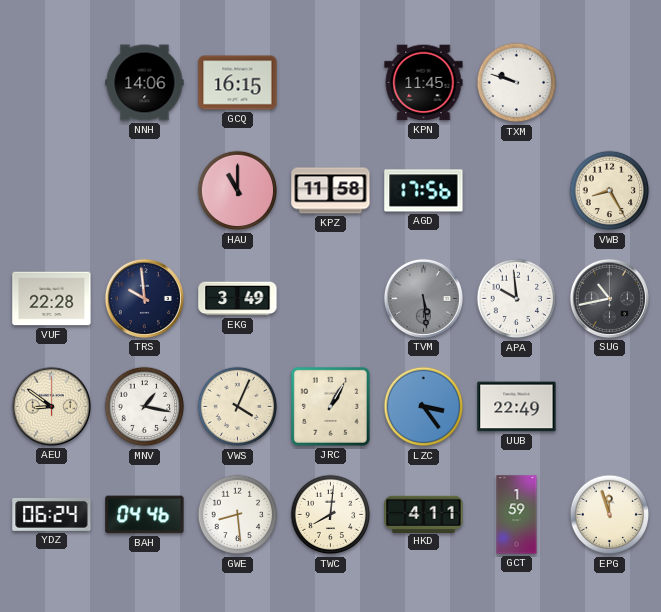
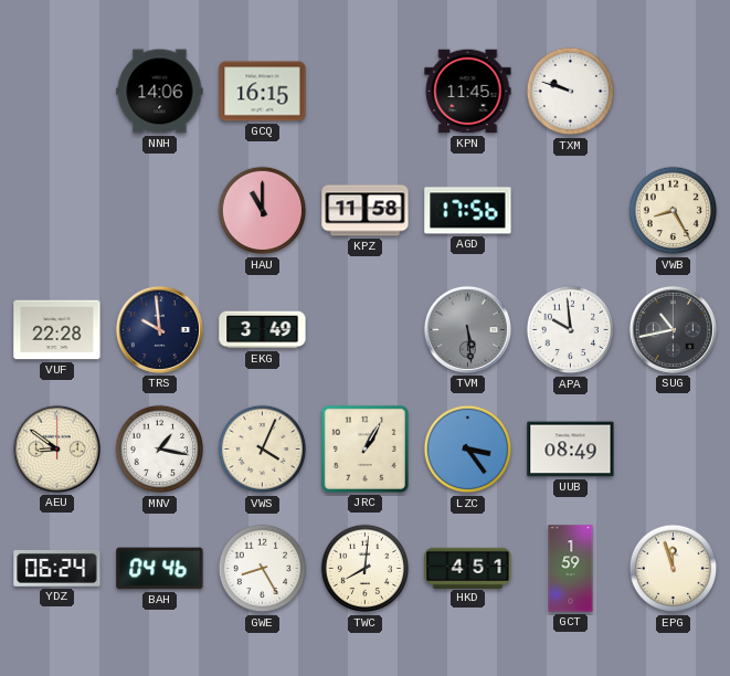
UUB: 22:49 -> 08:49
GWE: 8:29 -> 8:25
HKD: 4:11 -> 4:51
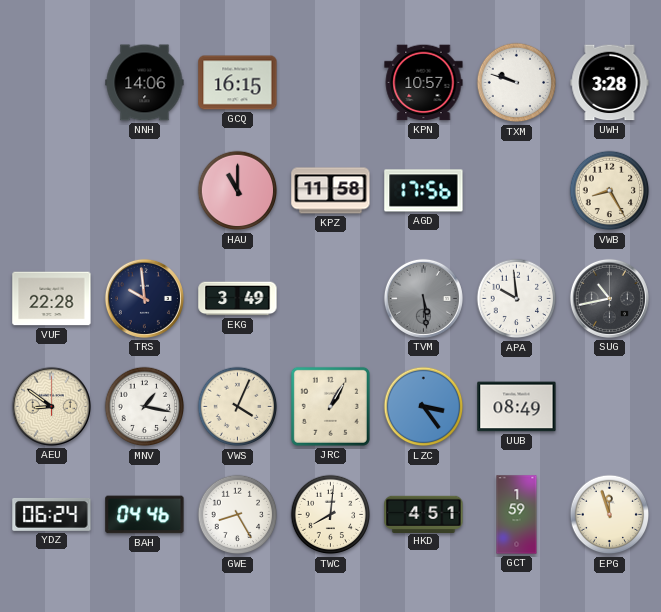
KPN: 11:45 -> 10:57
UWH: none -> 3:28
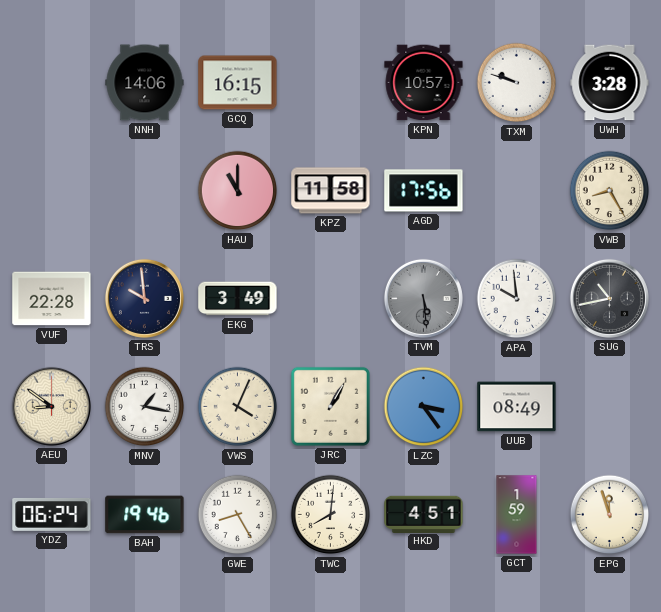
BAH: 04:46 -> 19:46
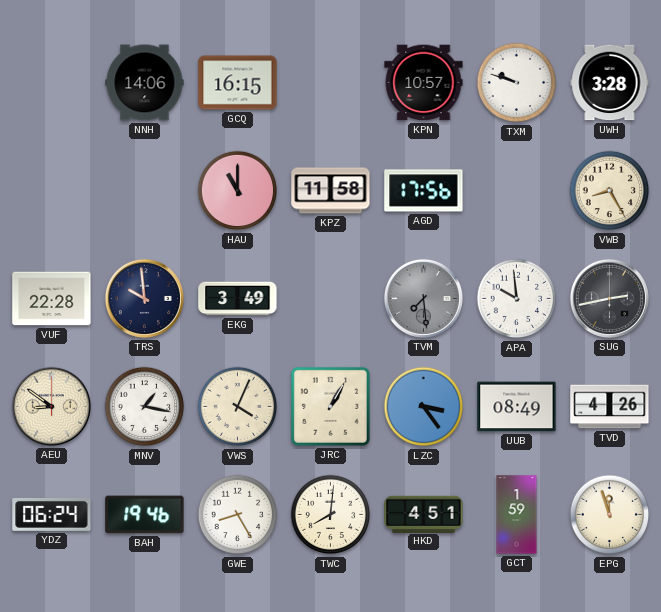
TVM: 5:29 -> 7:29
SUG: 10:43 -> 2:43
TVD: none -> 4:26
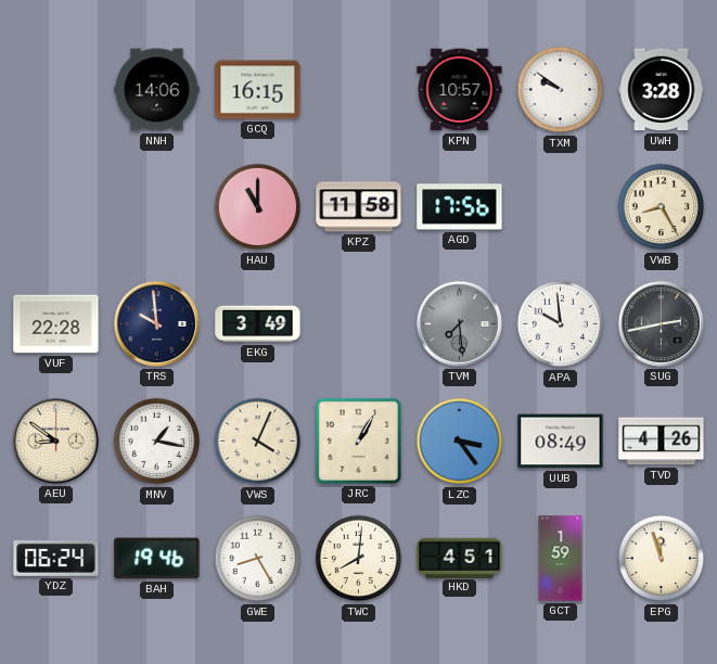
TXM: 9:48 -> 9:51
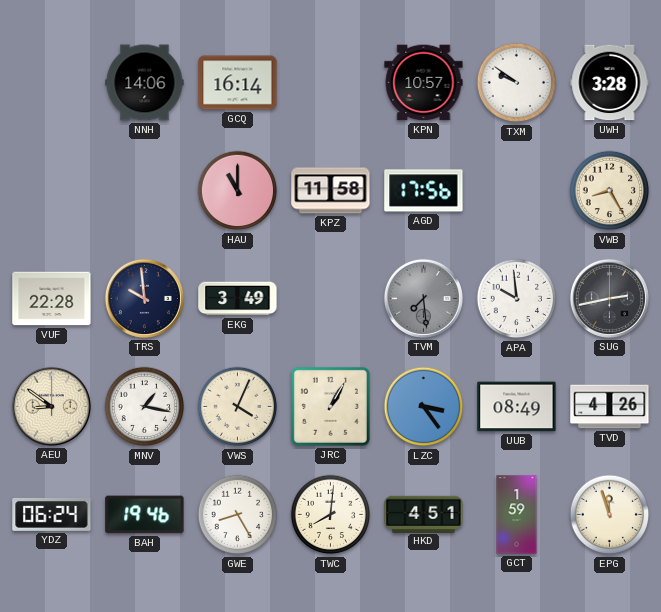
GCQ: 16:15 -> 16:14
